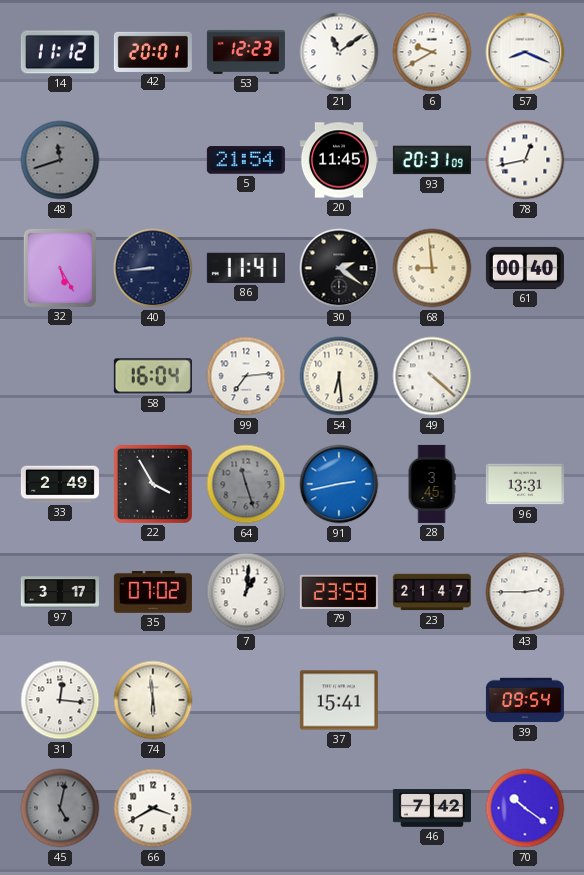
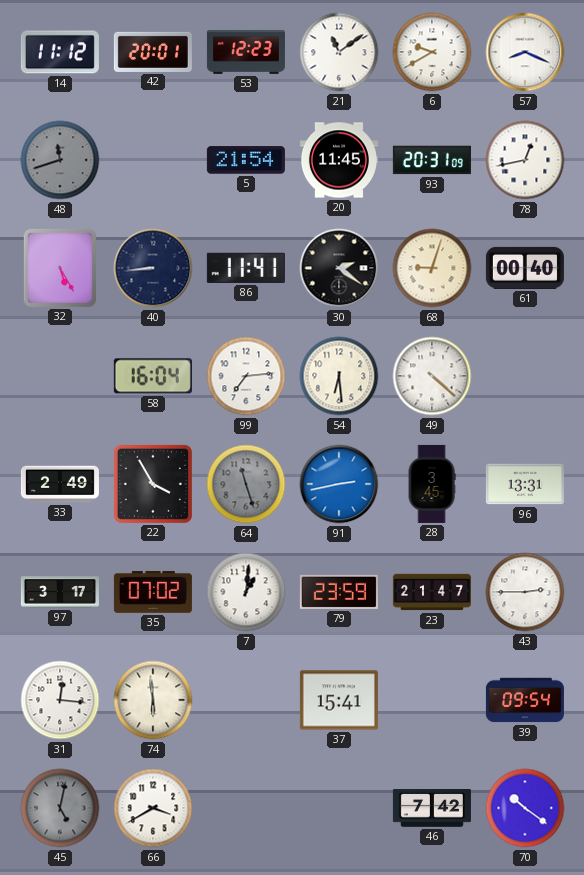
68: 8:59 -> 9:03
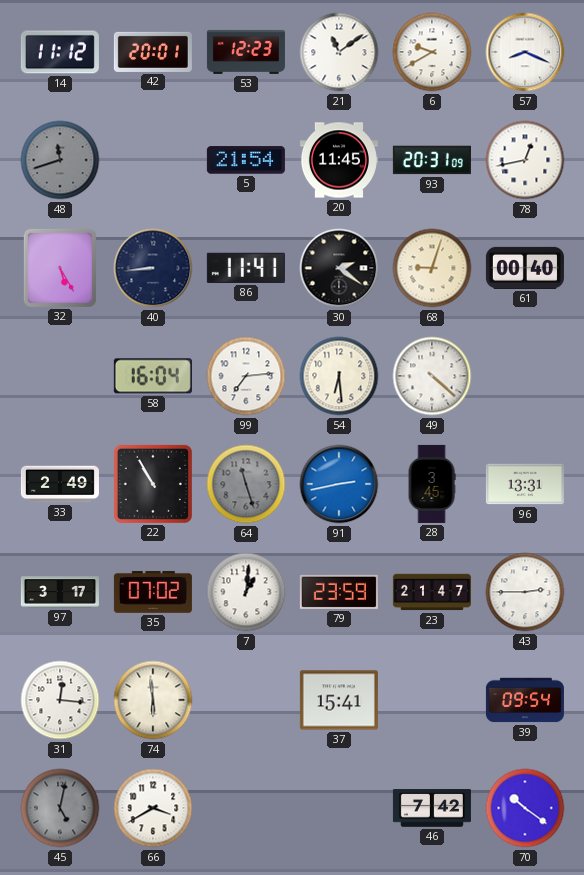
22: 3:55 -> 10:55
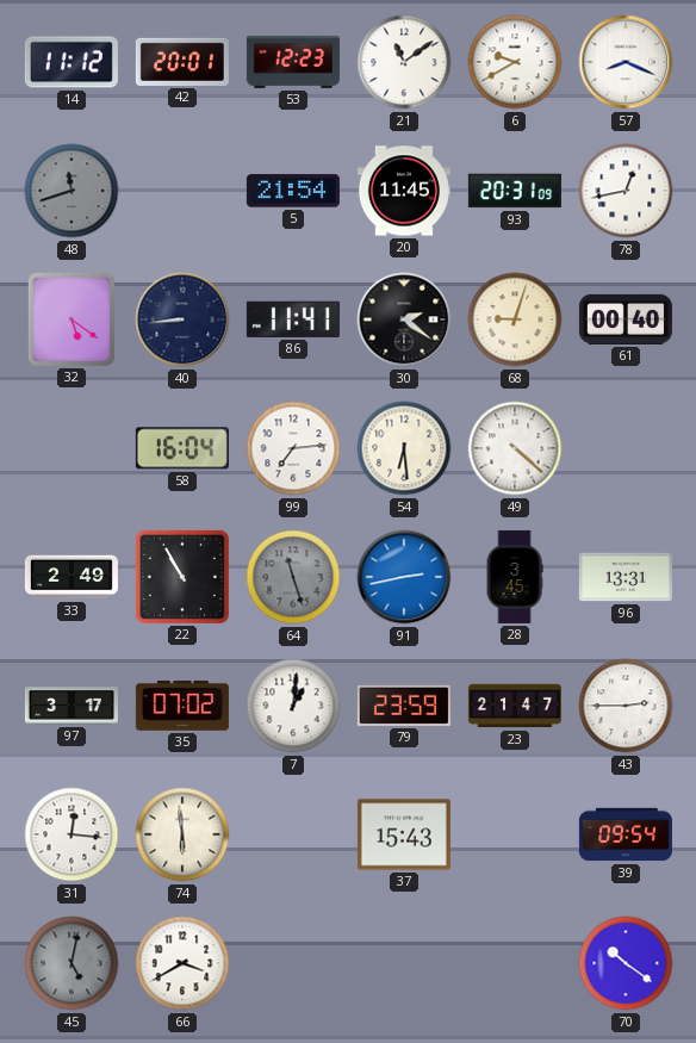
32: 5:25 -> 5:21
37: 15:41 -> 15:43
46: 7:42 -> none
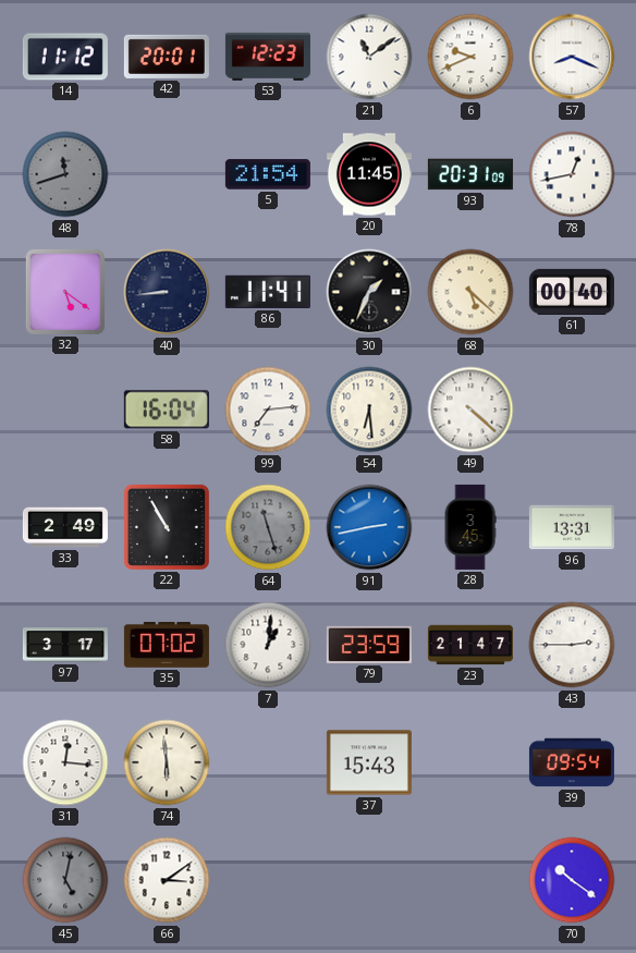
6: 9:40 -> 9:41
30: 2:21 -> 1:34
68: 9:03 -> 5:22
66: 3:40 -> 3:09
